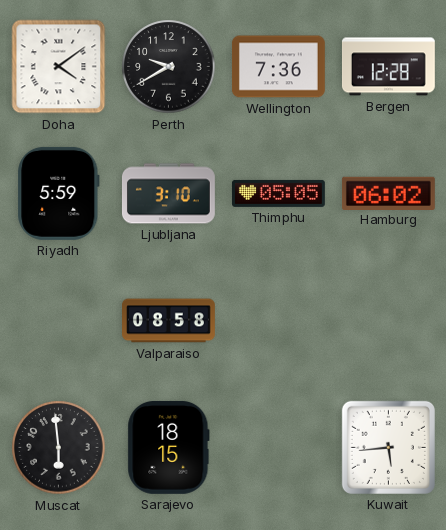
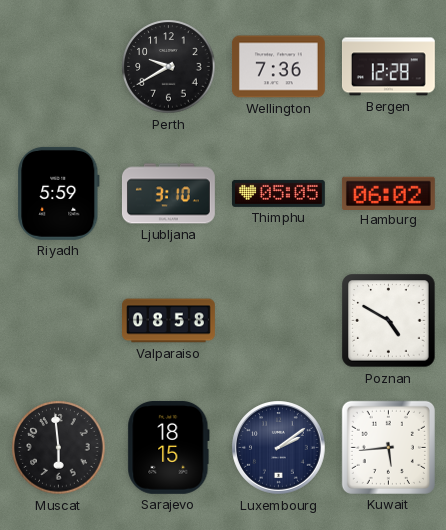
Doha: 4:09 -> none
Poznan: none -> 4:50
Luxembourg: none -> 2:09
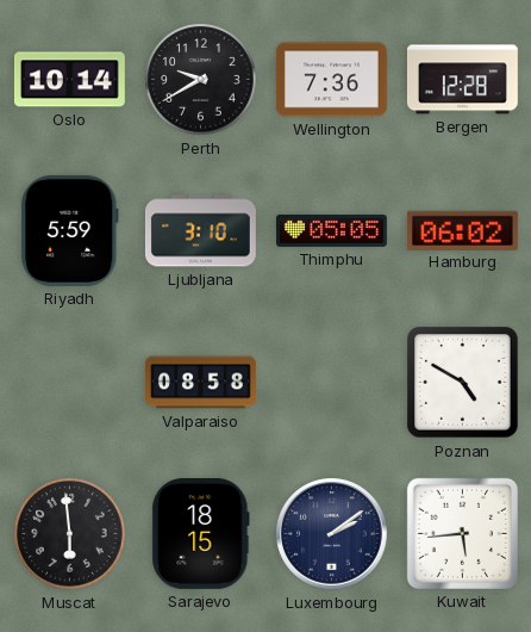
Oslo: none -> 10:14
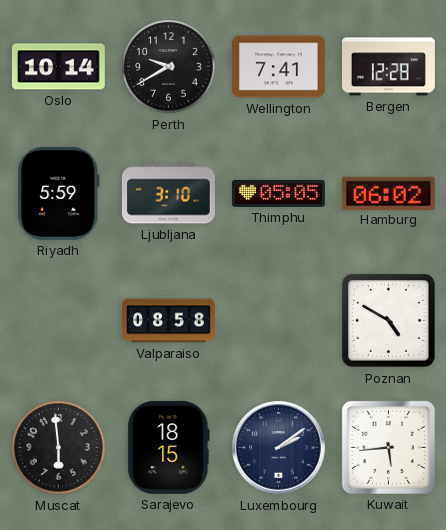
Wellington: 7:36 -> 7:41
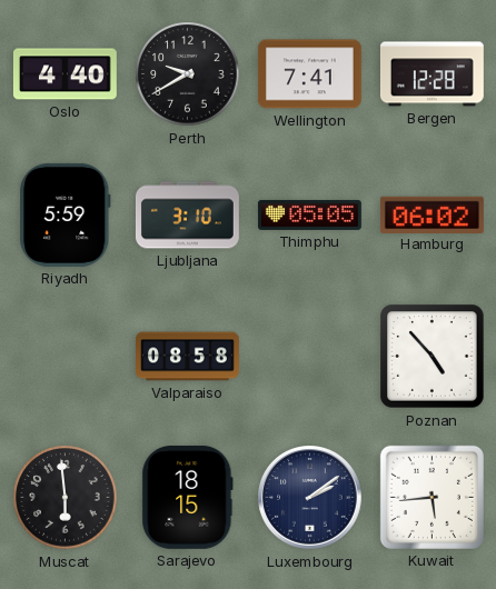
Oslo: 10:14 -> 4:40
Poznan: 4:50 -> 4:53
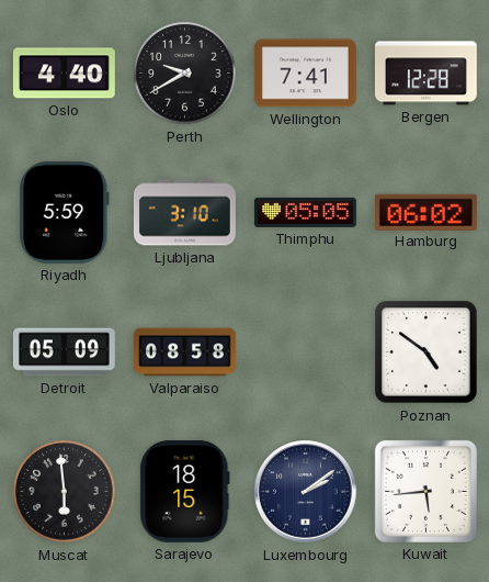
Detroit: none -> 05:09
Poznan: 4:53 -> 4:51
